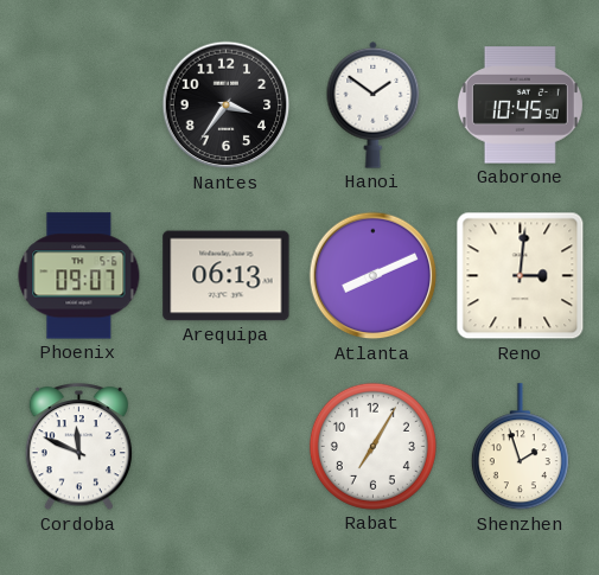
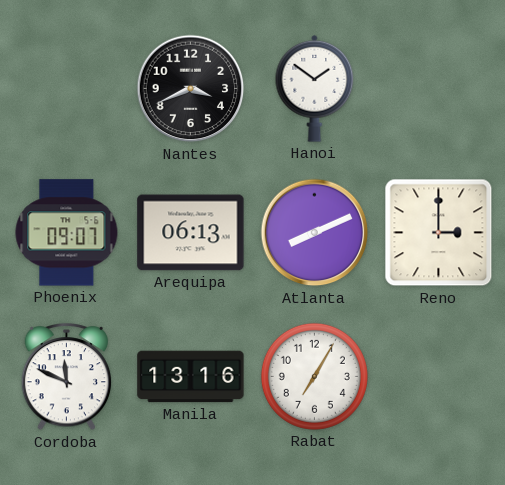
Nantes: 3:36 -> 3:41
Gaborone: 10:45 -> none
Reno: 3:01 -> 3:00
Manila: none -> 13:16
Shenzhen: 1:57 -> none
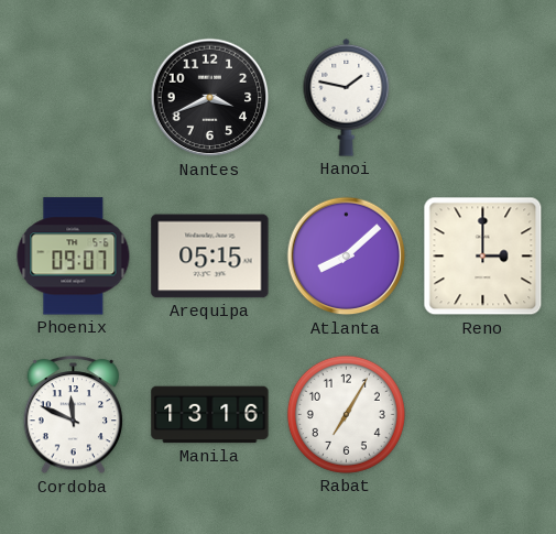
Hanoi: 1:51 -> 1:47
Arequipa: 06:13 -> 05:15
Atlanta: 8:11 -> 8:08
